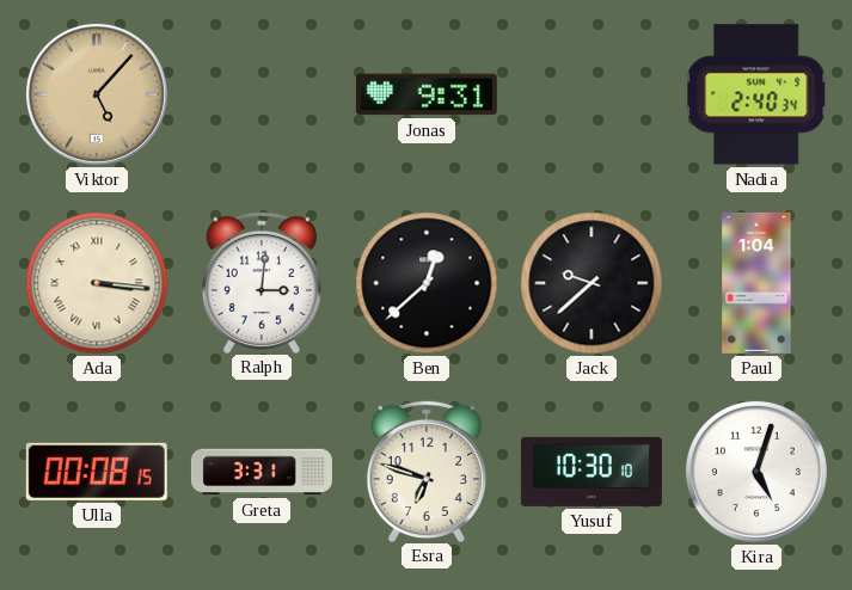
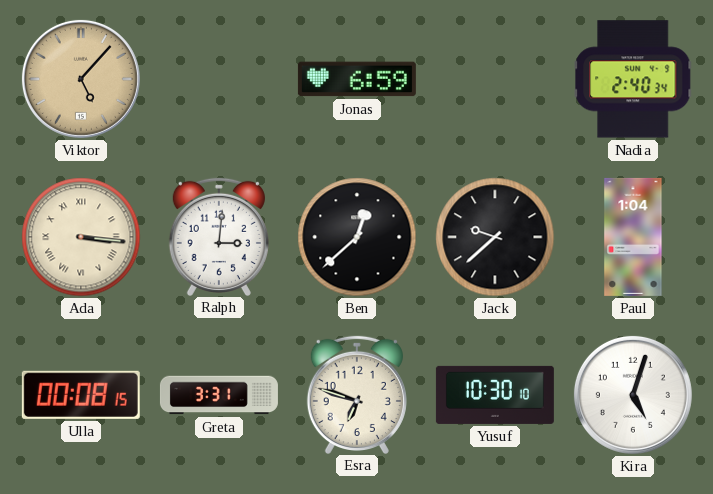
Jonas: 9:31 -> 6:59
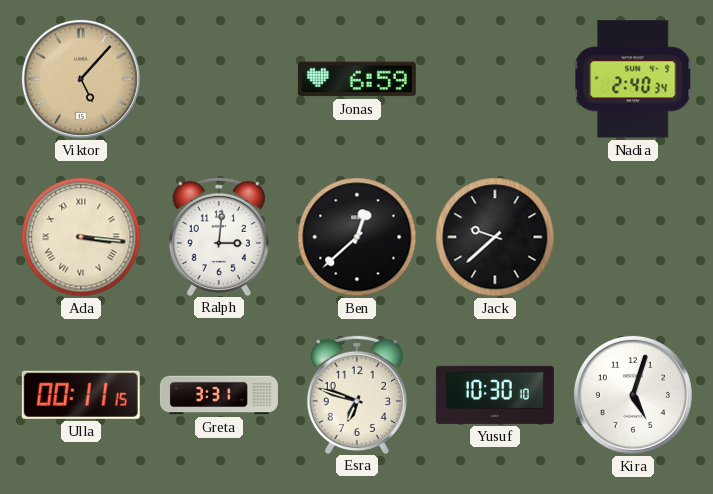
Paul: 1:04 -> none
Ulla: 00:08 -> 00:11
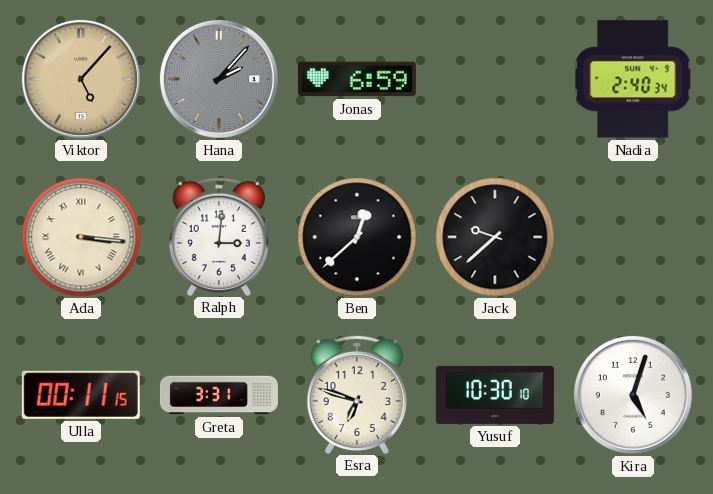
Hana: none -> 2:07
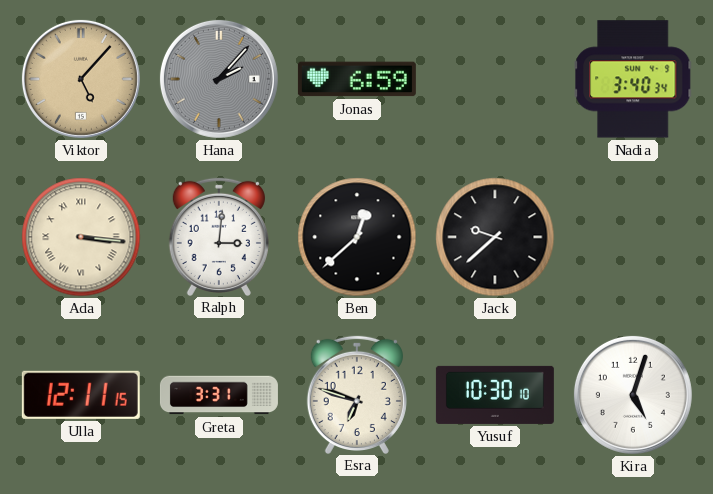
Nadia: 2:40 -> 3:40
Ulla: 00:11 -> 12:11
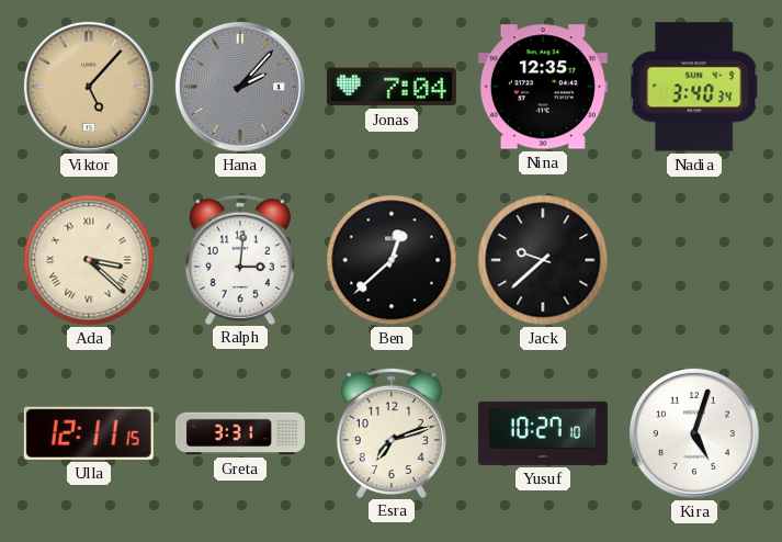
Jonas: 6:59 -> 7:04
Nina: none -> 12:35
Ada: 3:16 -> 3:22
Esra: 6:48 -> 7:12
Yusuf: 10:30 -> 10:27
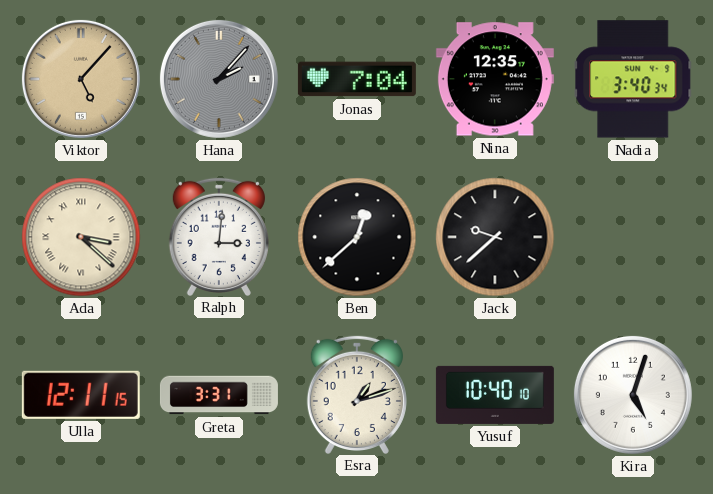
Esra: 7:12 -> 1:12
Yusuf: 10:27 -> 10:40
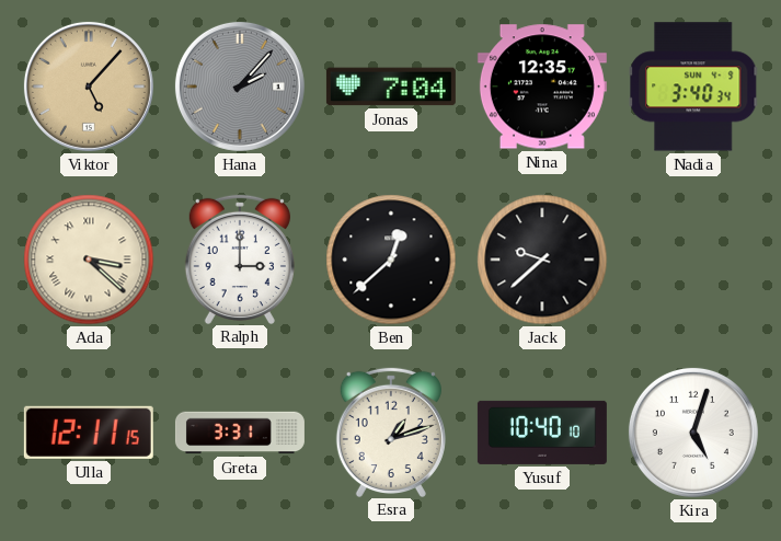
Ralph: 3:01 -> 3:00
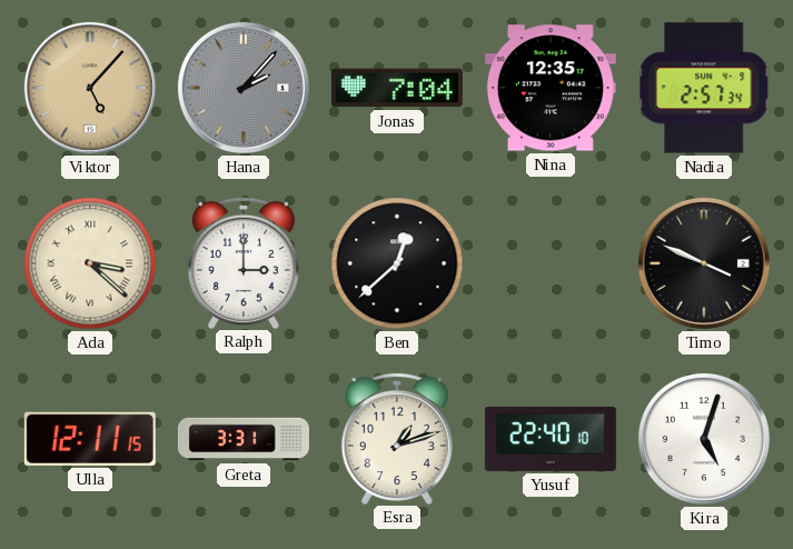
Nadia: 3:40 -> 2:57
Jack: 9:38 -> none
Timo: none -> 3:49
Yusuf: 10:40 -> 22:40
